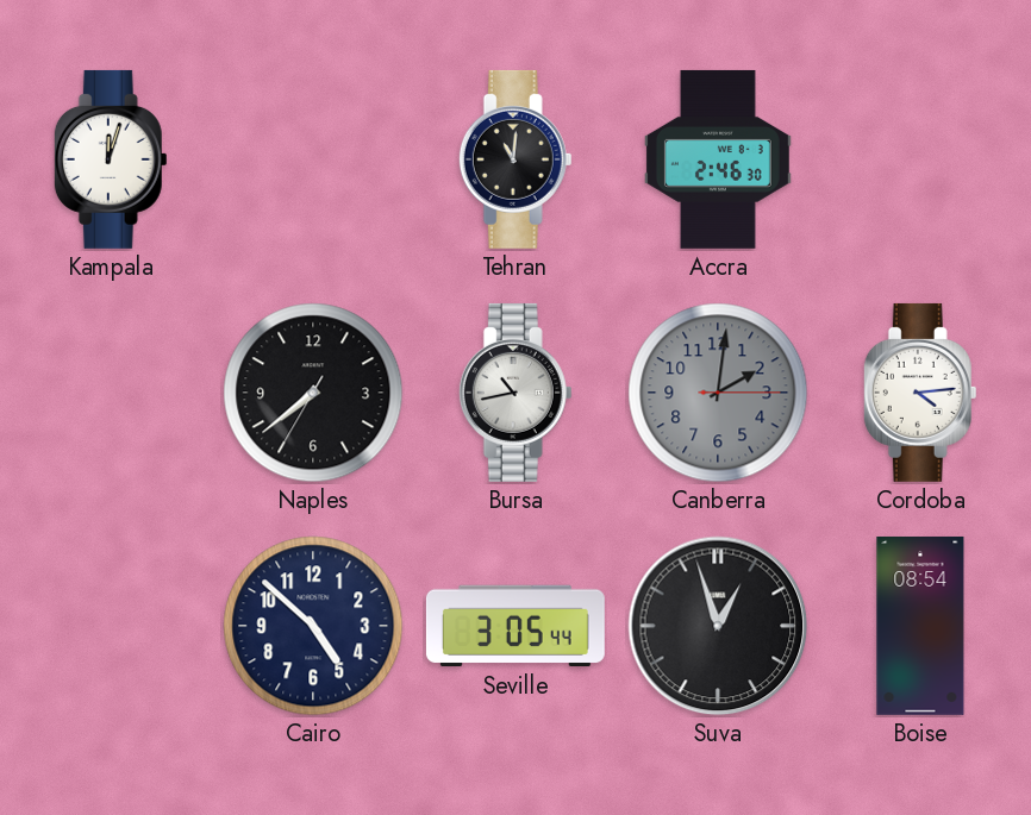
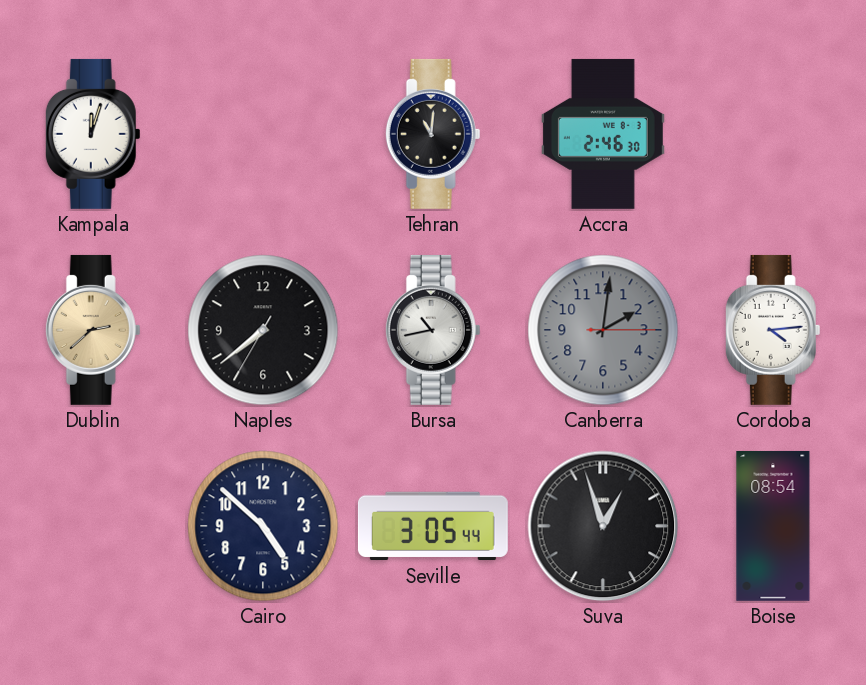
Dublin: none -> 2:38
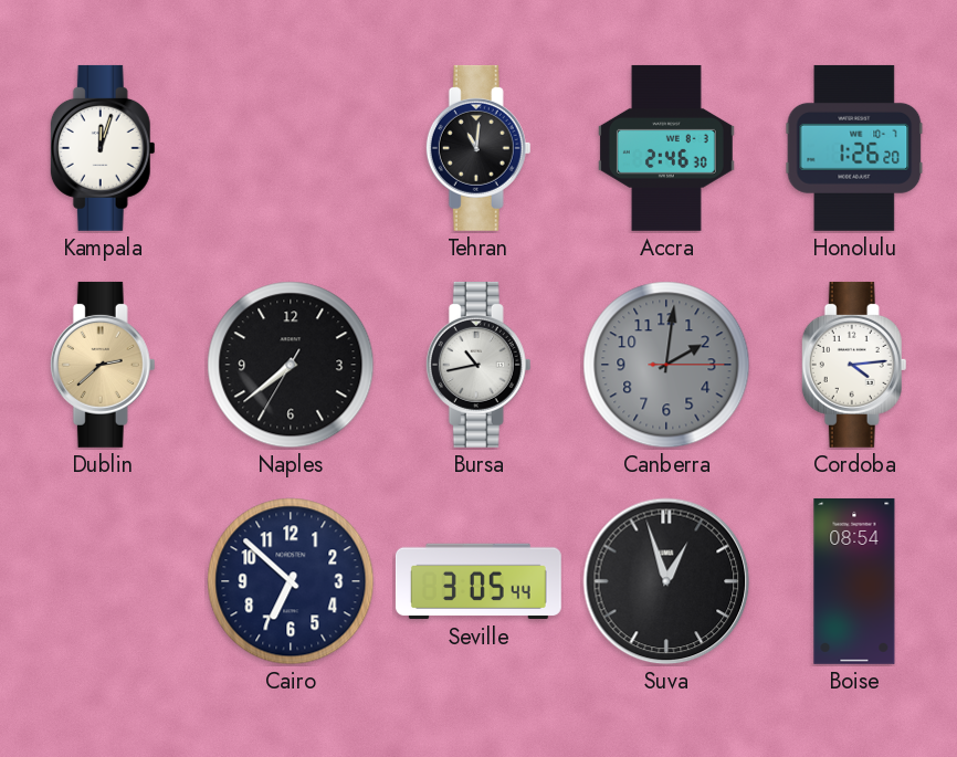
Honolulu: none -> 1:26
Cairo: 4:52 -> 6:52
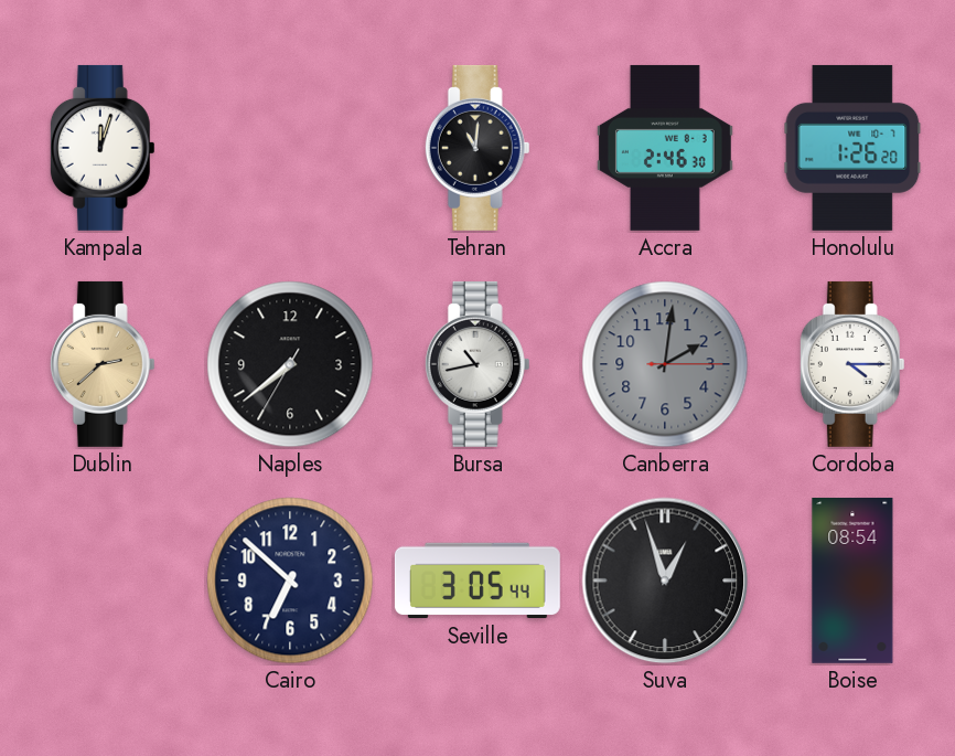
Cordoba: 4:14 -> 4:15
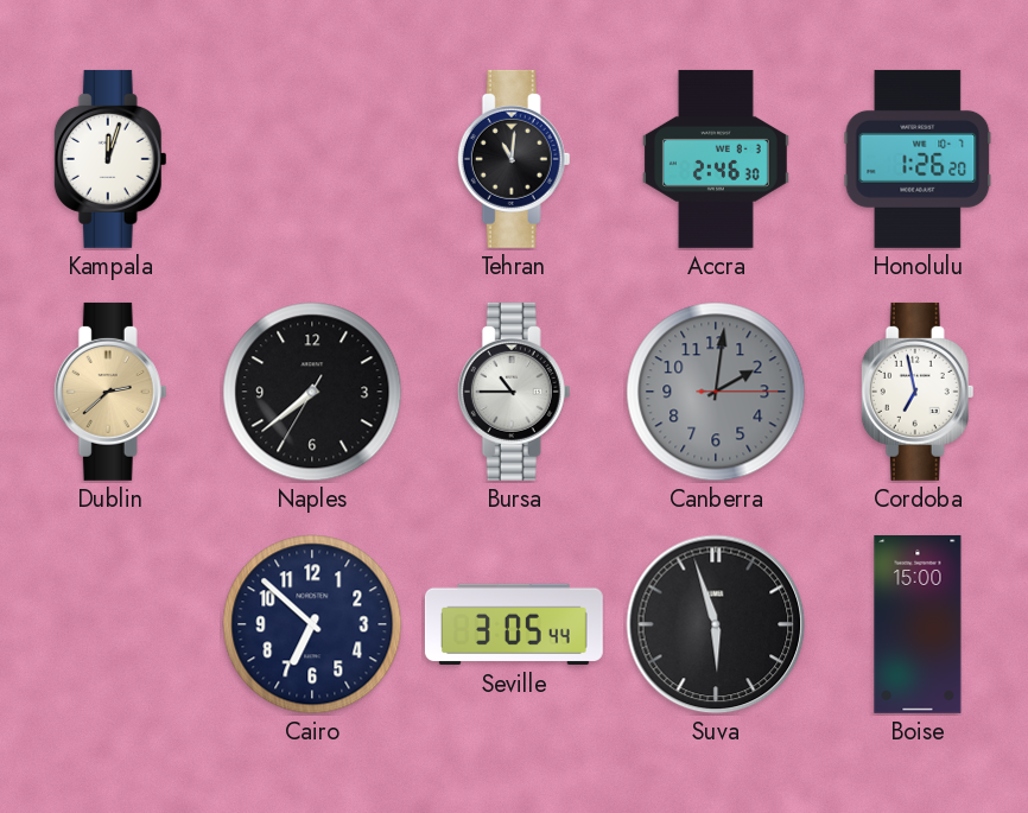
Bursa: 10:43 -> 10:45
Cordoba: 4:15 -> 6:58
Suva: 12:57 -> 5:57
Boise: 08:54 -> 15:00
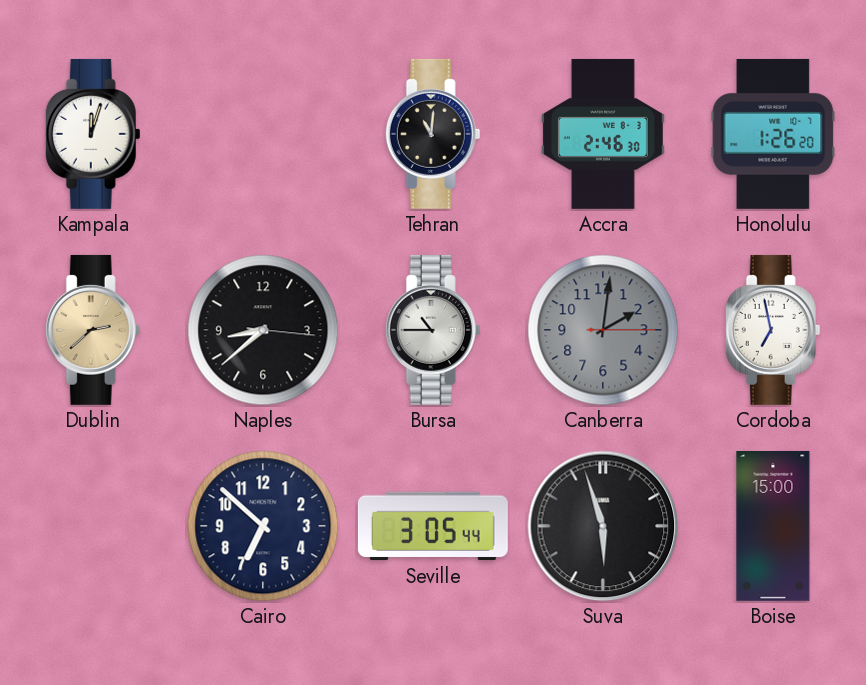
Naples: 7:38 -> 8:38
